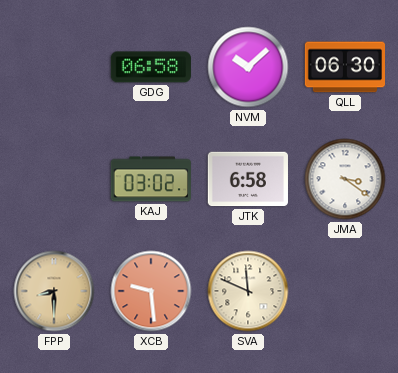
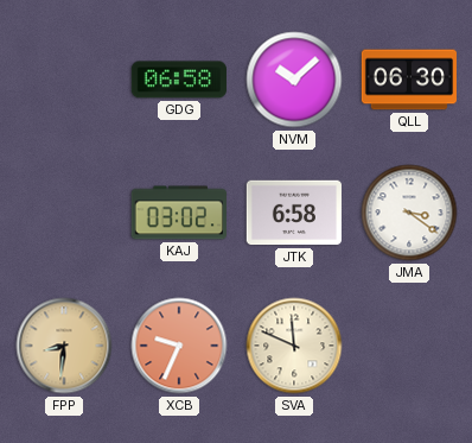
FPP: 8:30 -> 8:31
XCB: 9:29 -> 9:34
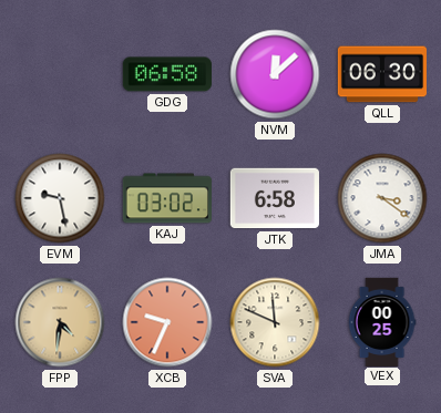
NVM: 10:08 -> 12:08
EVM: none -> 9:28
FPP: 8:31 -> 4:31
VEX: none -> 00:25
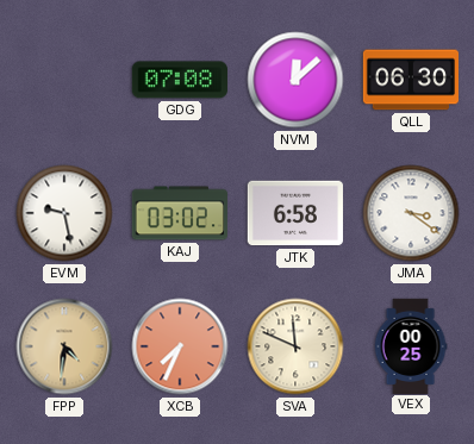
GDG: 06:58 -> 07:08
XCB: 9:34 -> 7:34
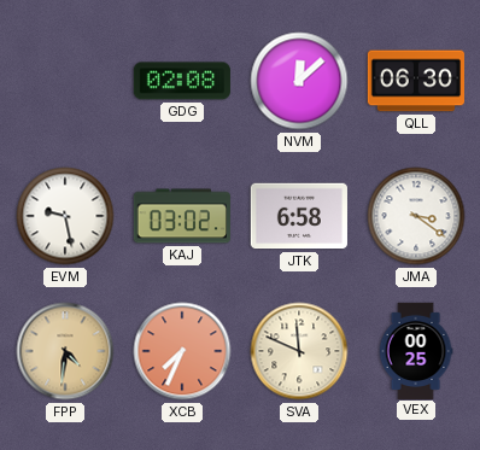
GDG: 07:08 -> 02:08
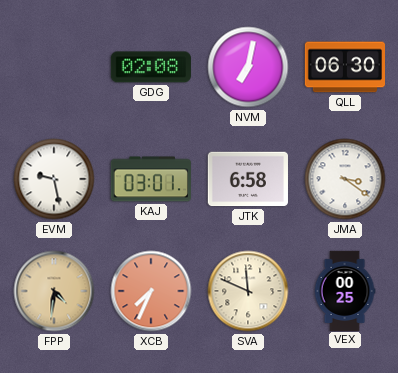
NVM: 12:08 -> 7:02
KAJ: 03:02 -> 03:01
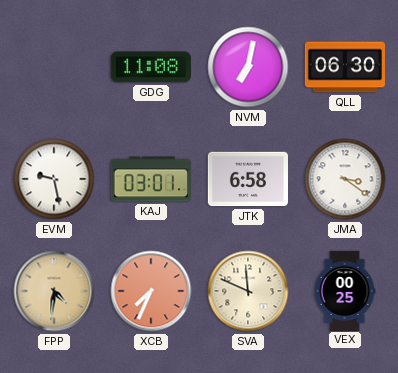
GDG: 02:08 -> 11:08
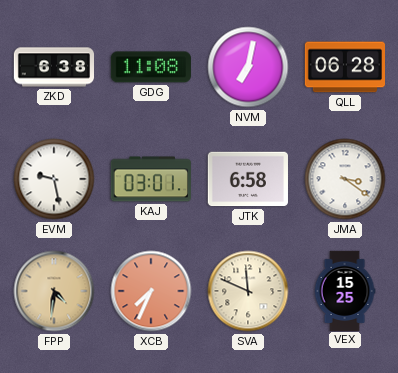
ZKD: none -> 6:38
QLL: 06:30 -> 06:28
VEX: 00:25 -> 15:25
